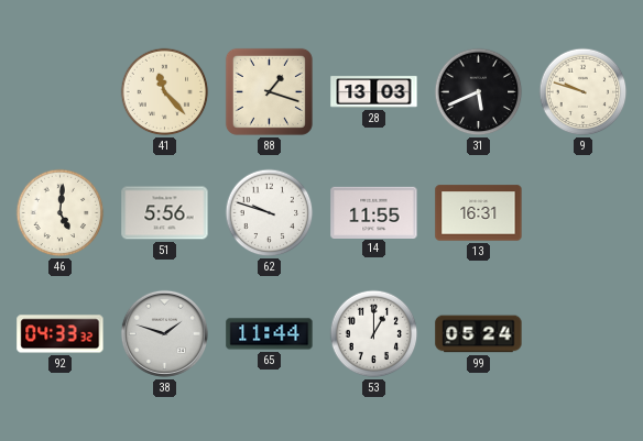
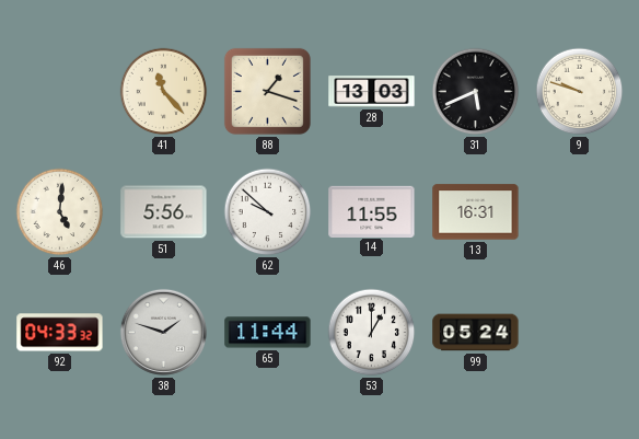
62: 9:48 -> 9:52
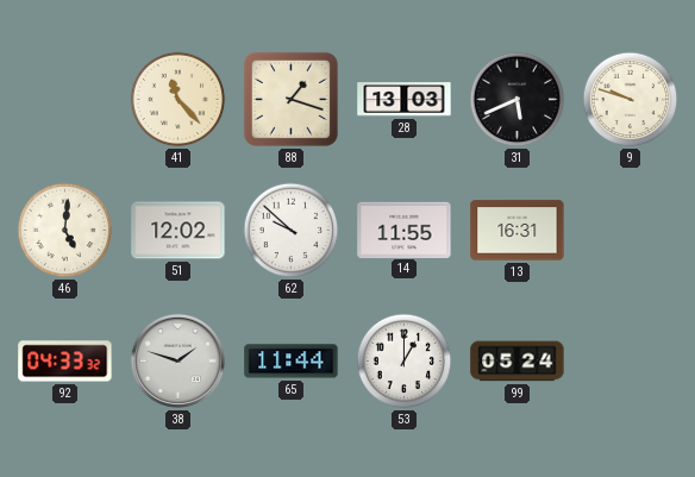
51: 5:56 -> 12:02
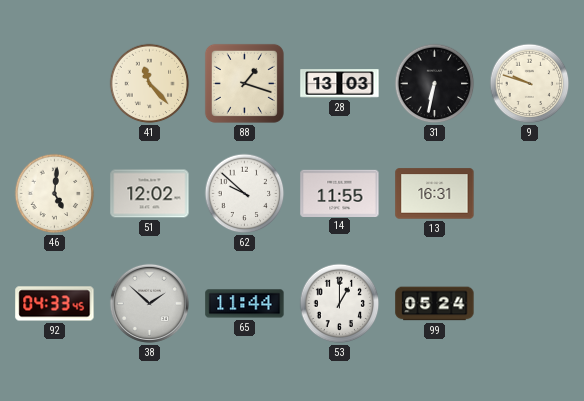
31: 5:41 -> 6:32
92: 04:33:32 -> 04:33:45
38: 1:48 -> 1:52
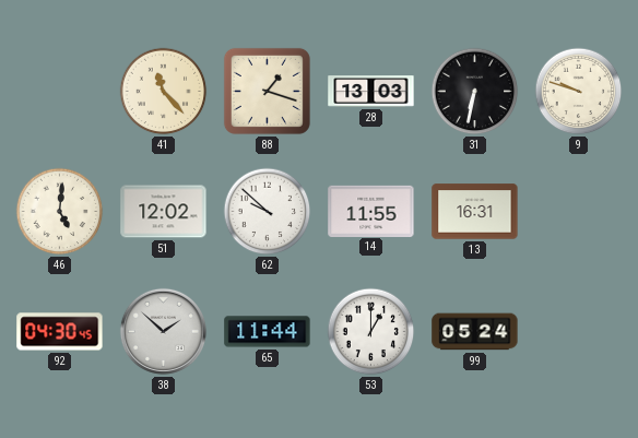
92: 04:33 -> 04:30
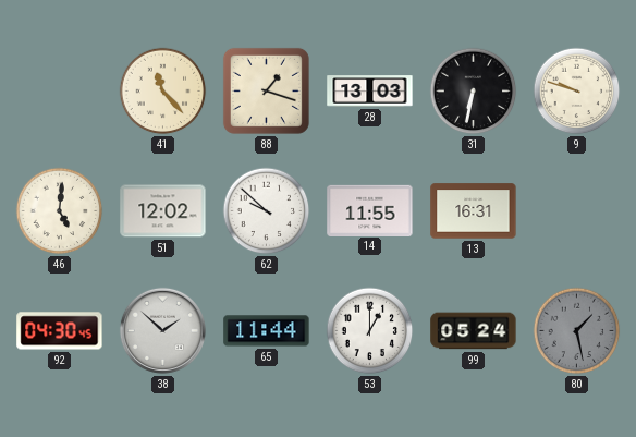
80: none -> 1:28
